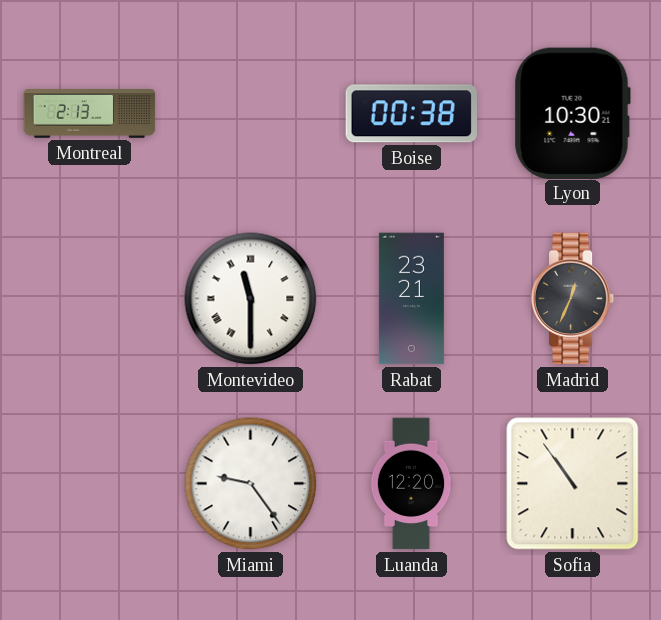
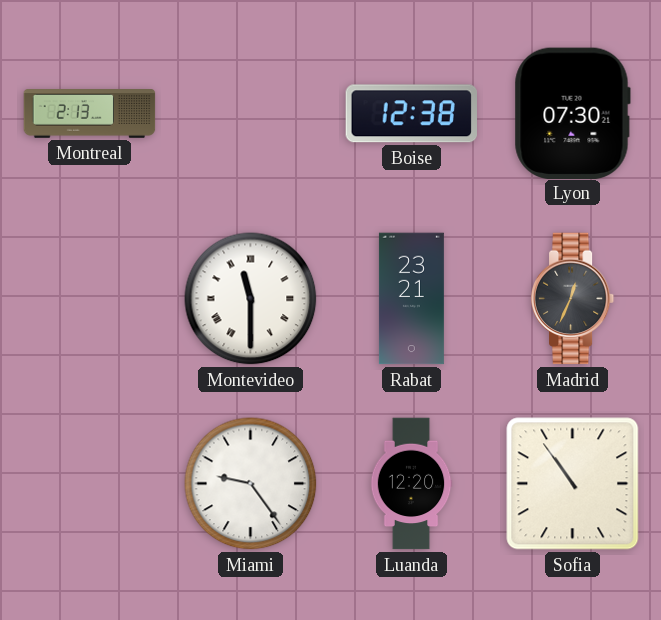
Boise: 00:38 -> 12:38
Lyon: 10:30 -> 07:30
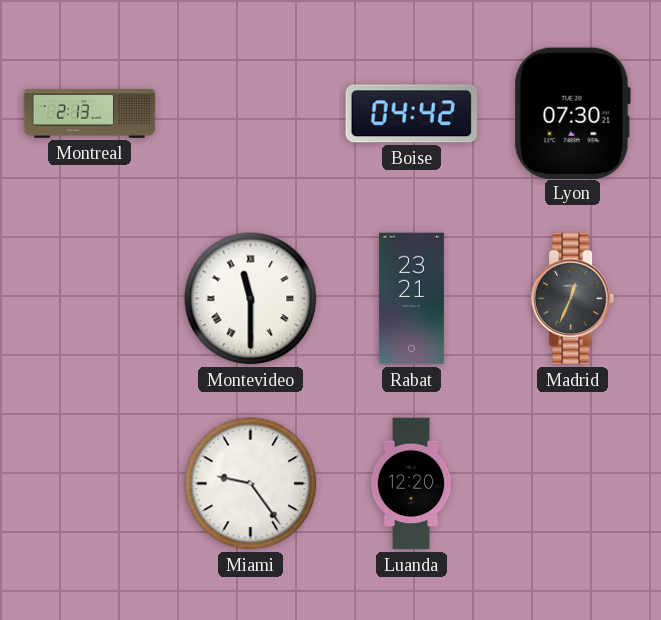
Boise: 12:38 -> 04:42
Sofia: 10:54 -> none
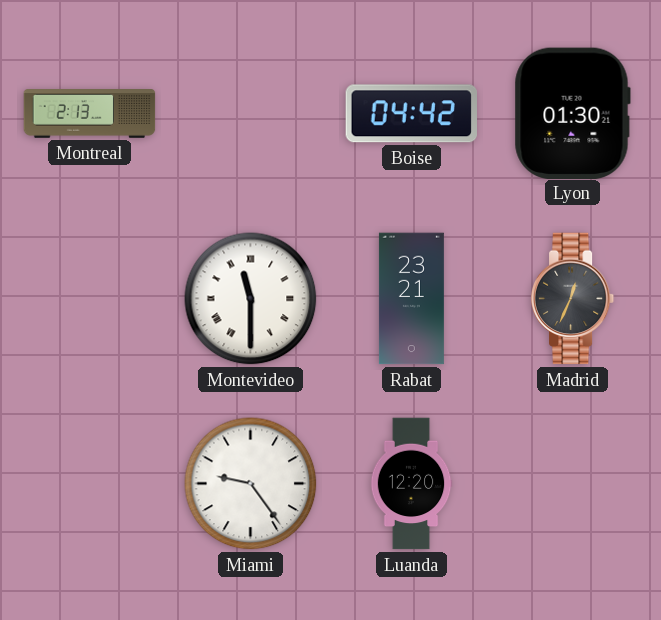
Lyon: 07:30 -> 01:30
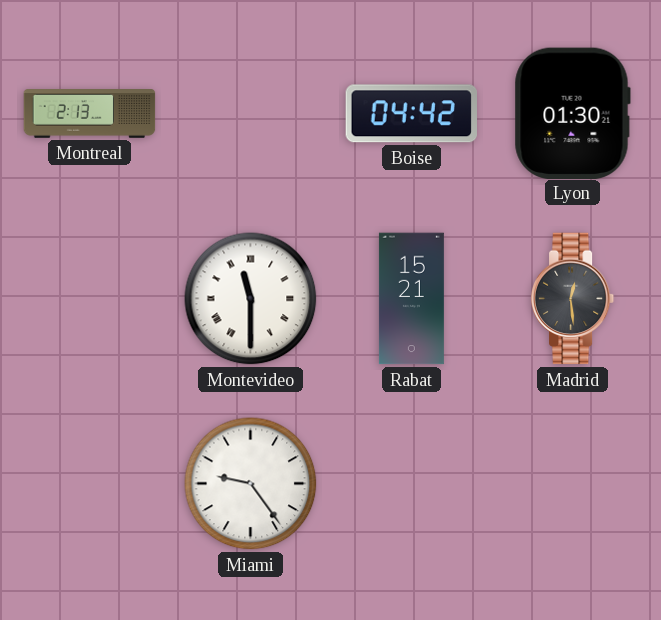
Rabat: 23:21 -> 15:21
Madrid: 12:34 -> 12:29
Luanda: 12:20 -> none
